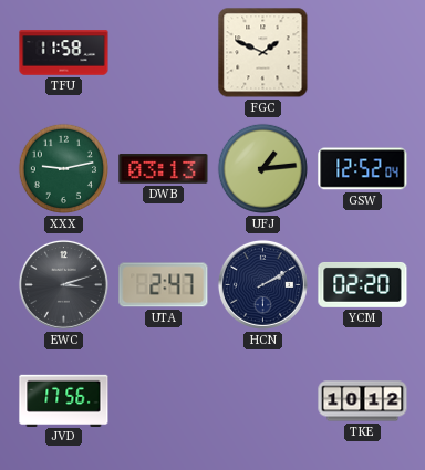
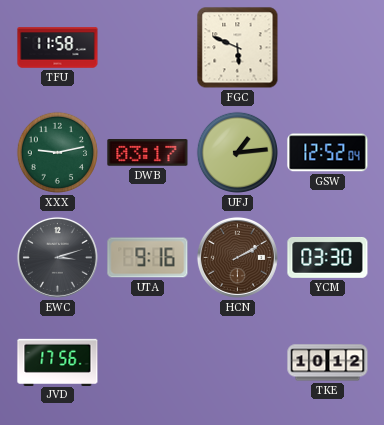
FGC: 1:49 -> 5:49
DWB: 03:13 -> 03:17
UTA: 2:47 -> 9:16
HCN dial: navy -> brown
YCM: 02:20 -> 03:30
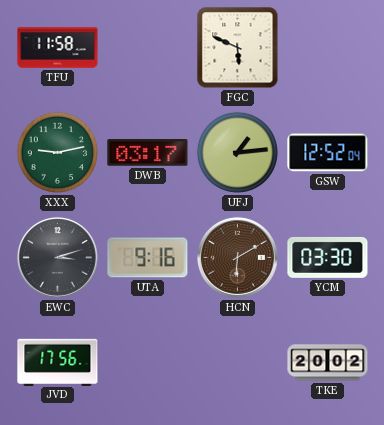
HCN: 2:10 -> 6:10
TKE: 10:12 -> 20:02
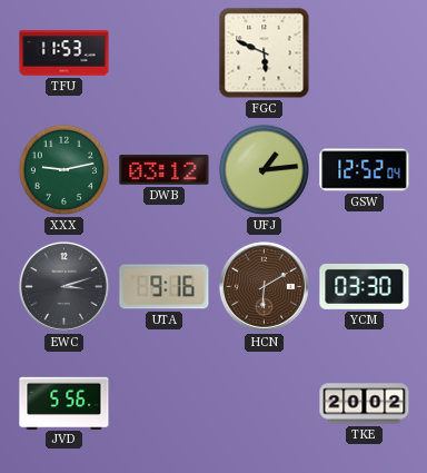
TFU: 11:58 -> 11:53
DWB: 03:17 -> 03:12
JVD: 17:56 -> 5:56
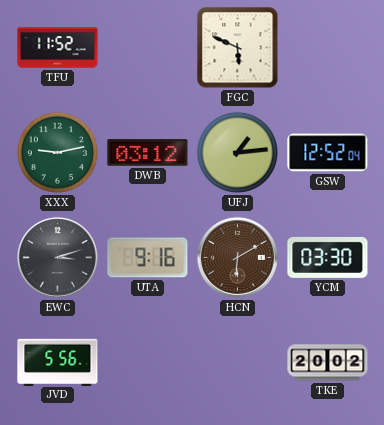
TFU: 11:53 -> 11:52
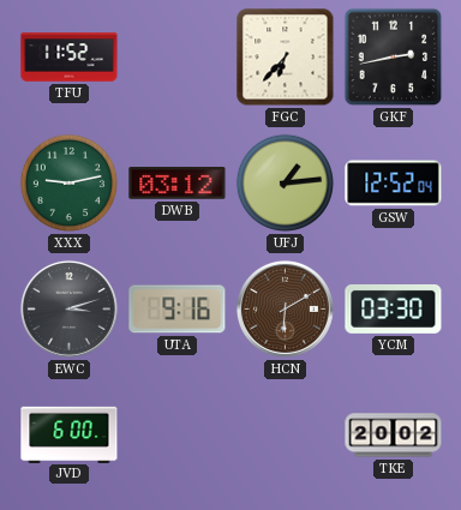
FGC: 5:49 -> 6:37
GKF: none -> 2:43
JVD: 5:56 -> 6:00
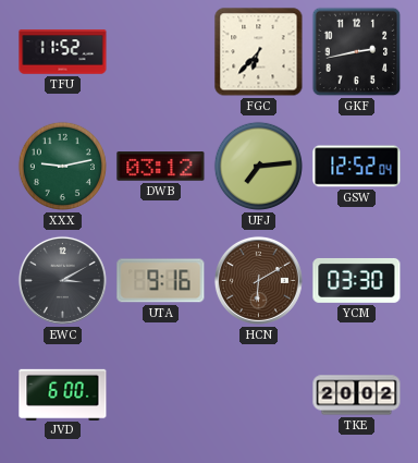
UFJ: 1:14 -> 7:14
EWC: 3:12 -> 3:10
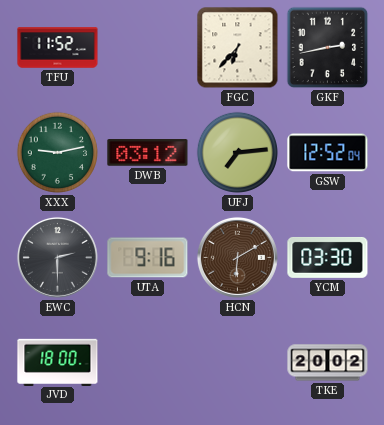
EWC: 3:10 -> 2:30
JVD: 6:00 -> 18:00
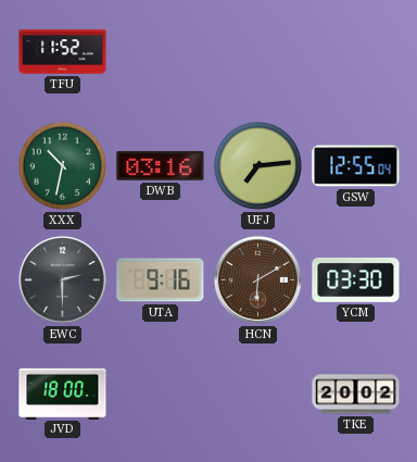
FGC: 6:37 -> none
GKF: 2:43 -> none
XXX: 9:13 -> 10:32
DWB: 03:12 -> 03:16
GSW: 12:52 -> 12:55
